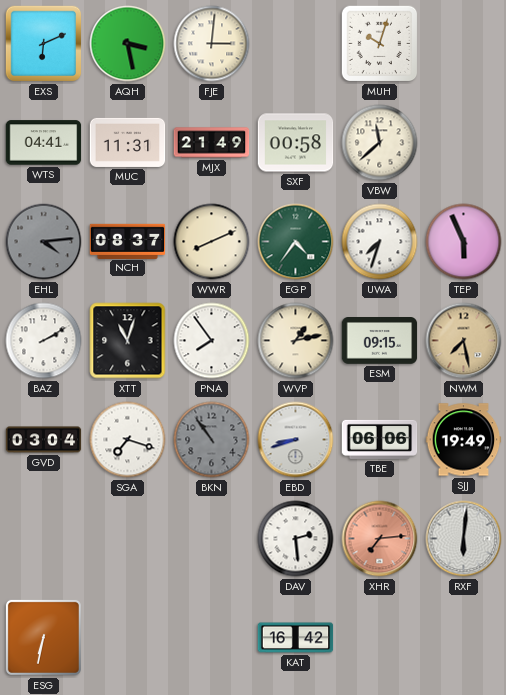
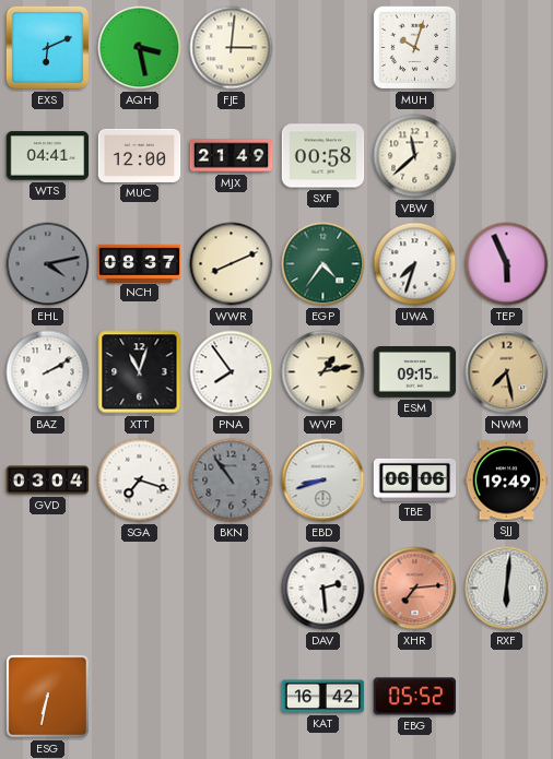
MUC: 11:31 -> 12:00
EHL: 4:14 -> 4:13
EBG: none -> 05:52
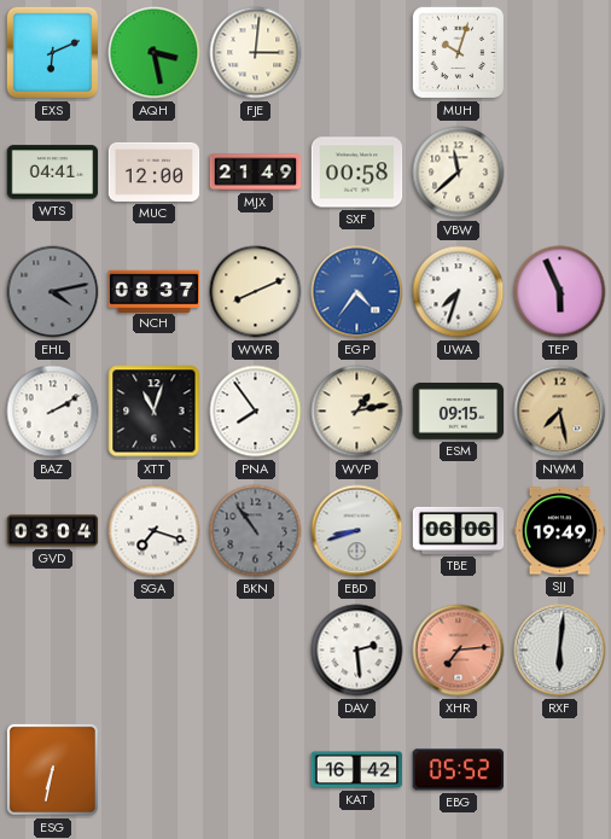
EGP dial: green -> blue
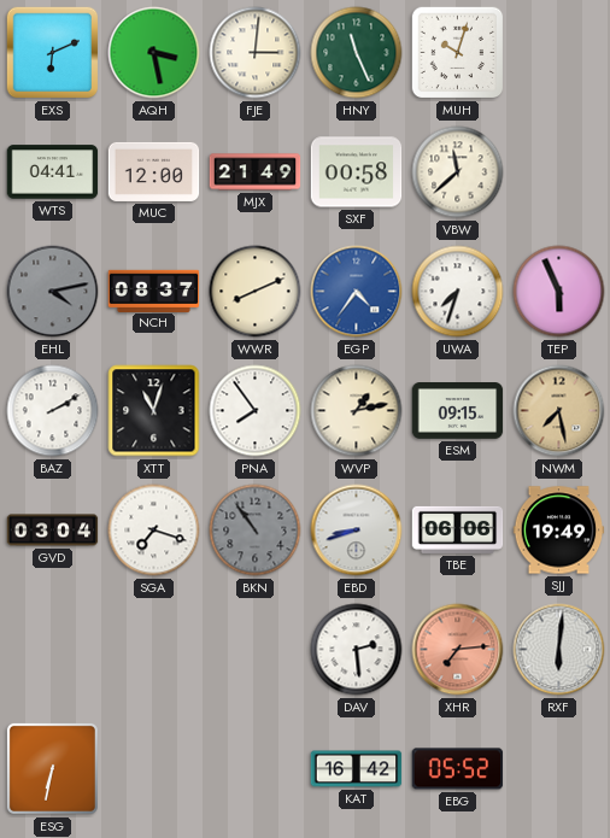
HNY: none -> 11:26
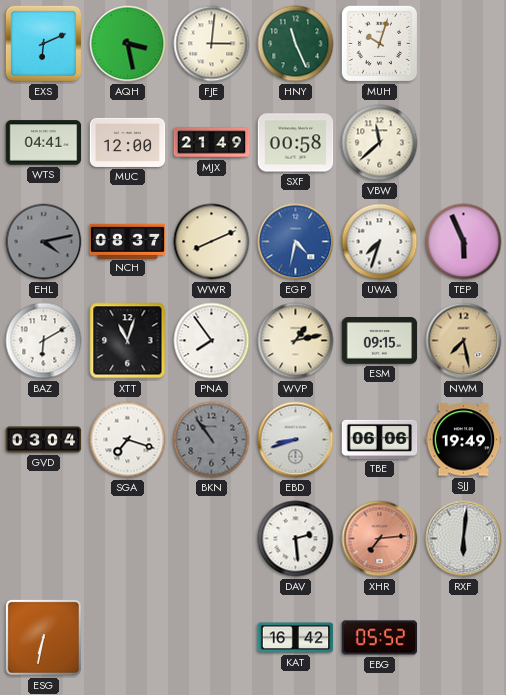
EGP: 4:36 -> 4:32
BAZ: 2:10 -> 6:10
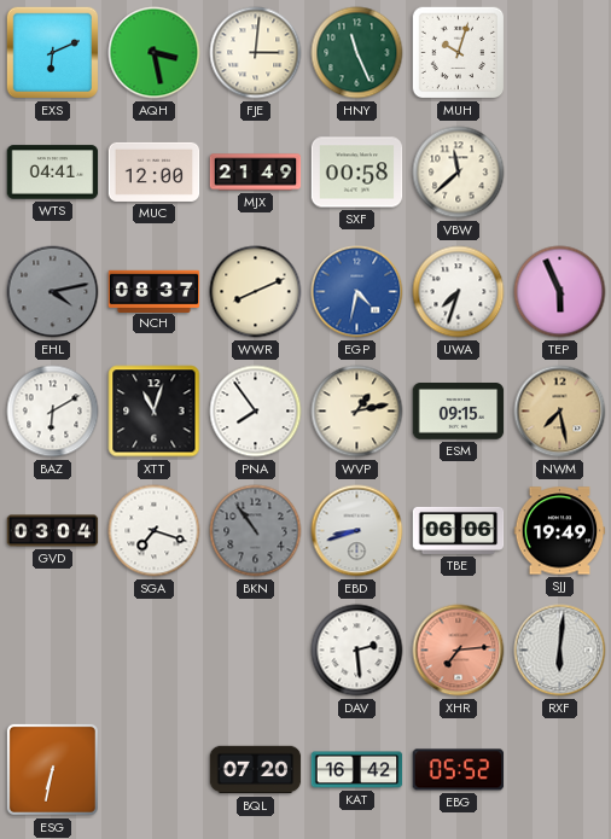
BQL: none -> 07:20
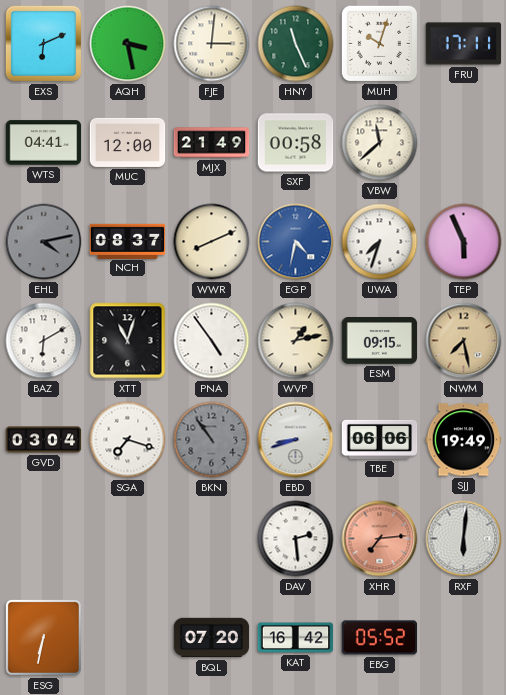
FRU: none -> 17:11
PNA: 7:54 -> 4:54
